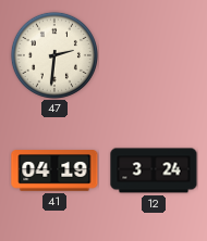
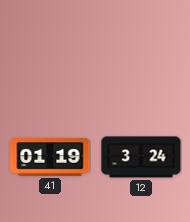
47: 2:31 -> none
41: 04:19 -> 01:19
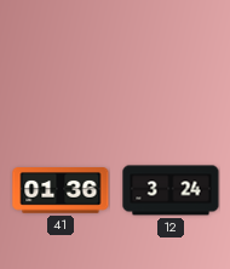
41: 01:19 -> 01:36
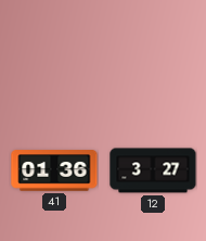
12: 3:24 -> 3:27
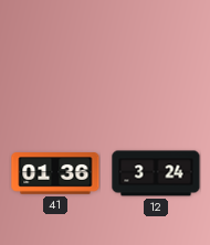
12: 3:27 -> 3:24
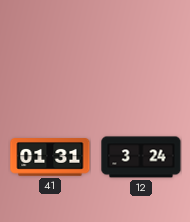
41: 01:36 -> 01:31
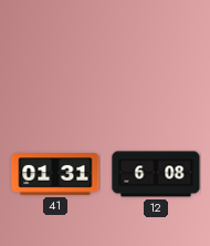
12: 3:24 -> 6:08
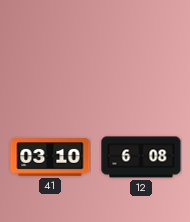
41: 01:31 -> 03:10
